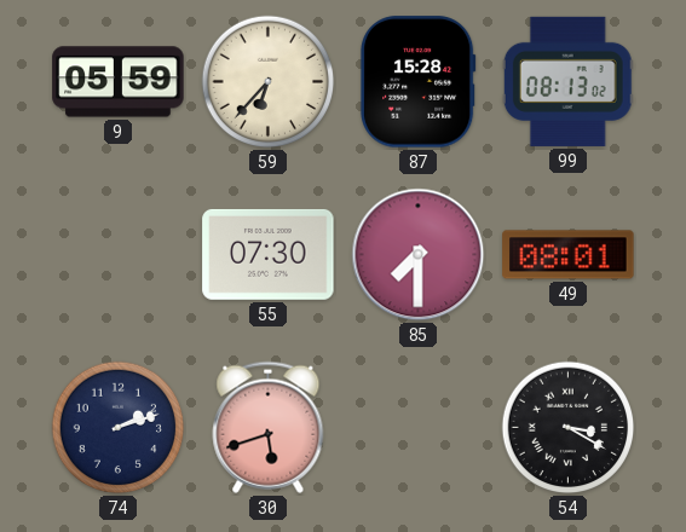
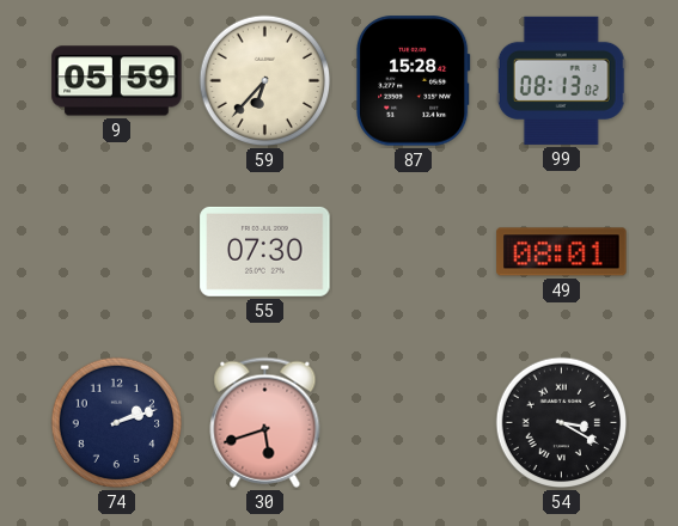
85: 7:30 -> none
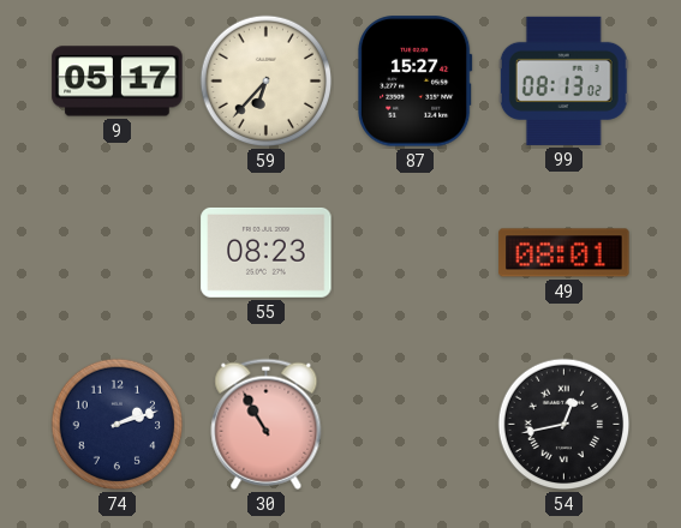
9: 05:59 -> 05:17
87: 15:28 -> 15:27
55: 07:30 -> 08:23
30: 5:42 -> 10:55
54: 3:20 -> 12:43
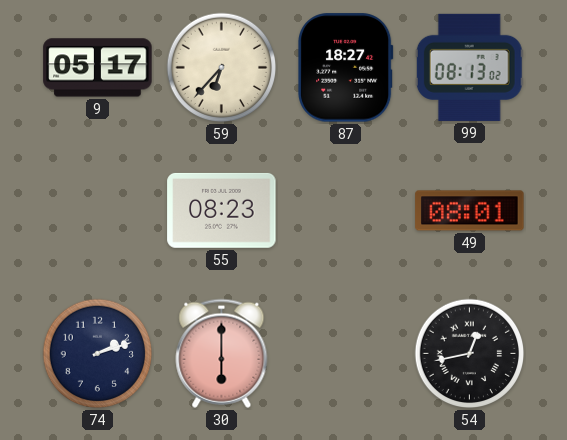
87: 15:27 -> 18:27
30: 10:55 -> 6:00
